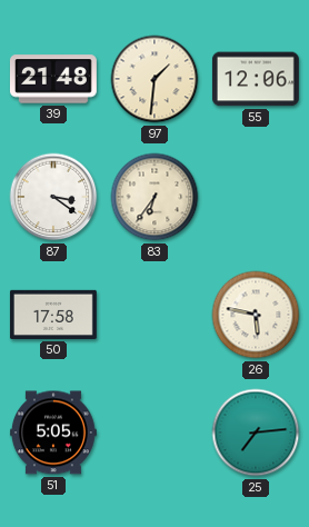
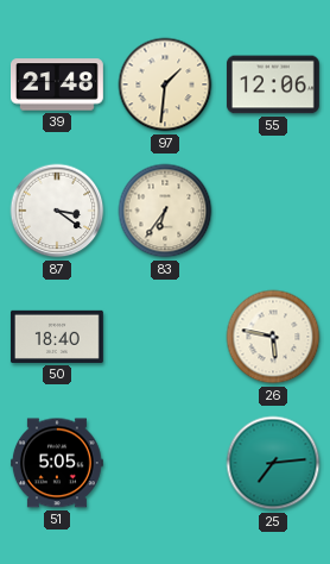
50: 17:58 -> 18:40
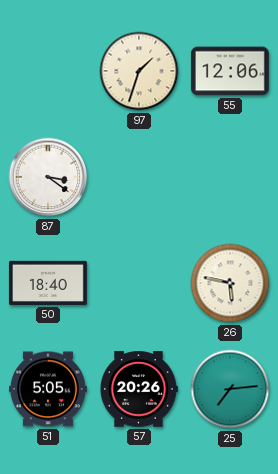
39: 21:48 -> none
97: 1:31 -> 1:33
83: 6:36 -> none
57: none -> 20:26
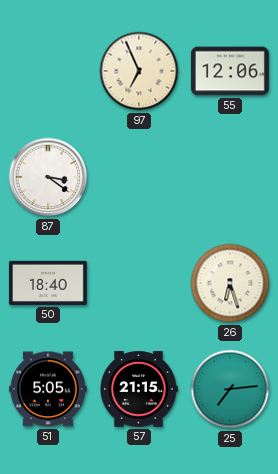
97: 1:33 -> 6:56
26: 5:47 -> 6:27
57: 20:26 -> 21:15
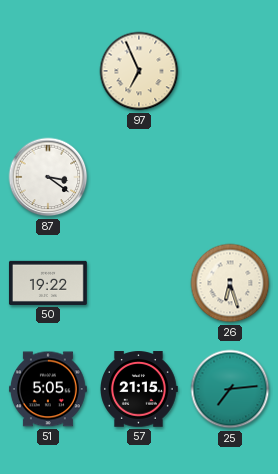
55: 12:06 -> none
50: 18:40 -> 19:22
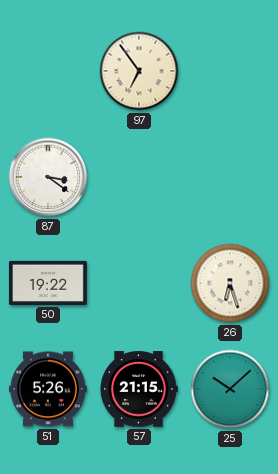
97: 6:56 -> 6:54
51: 5:05 -> 5:26
25: 7:14 -> 10:08
